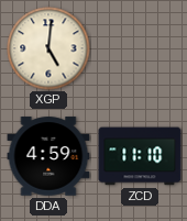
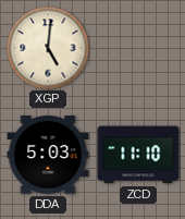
DDA: 4:59 -> 5:03
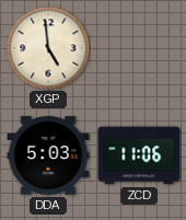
XGP: 5:01 -> 4:59
ZCD: 11:10 -> 11:06
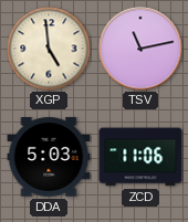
TSV: none -> 11:13
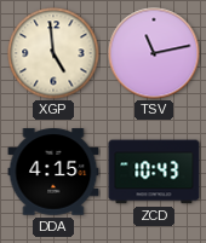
DDA: 5:03 -> 4:15
ZCD: 11:06 -> 10:43
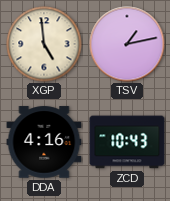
TSV: 11:13 -> 1:13
DDA: 4:15 -> 4:16
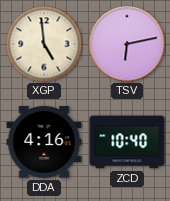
TSV: 1:13 -> 6:13
ZCD: 10:43 -> 10:40
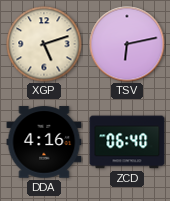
XGP: 4:59 -> 5:12
ZCD: 10:40 -> 06:40
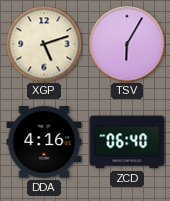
TSV: 6:13 -> 6:05
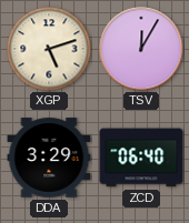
TSV: 6:05 -> 12:05
DDA: 4:16 -> 3:29
